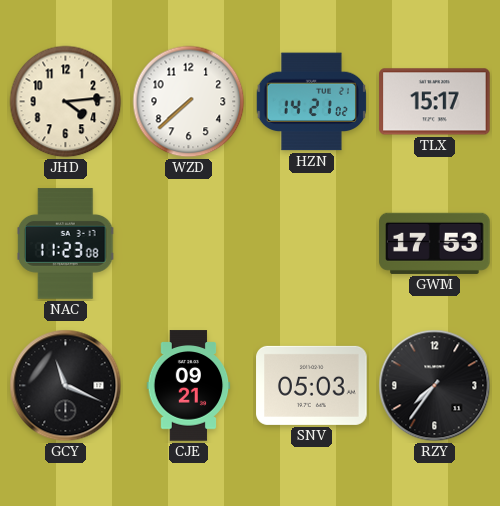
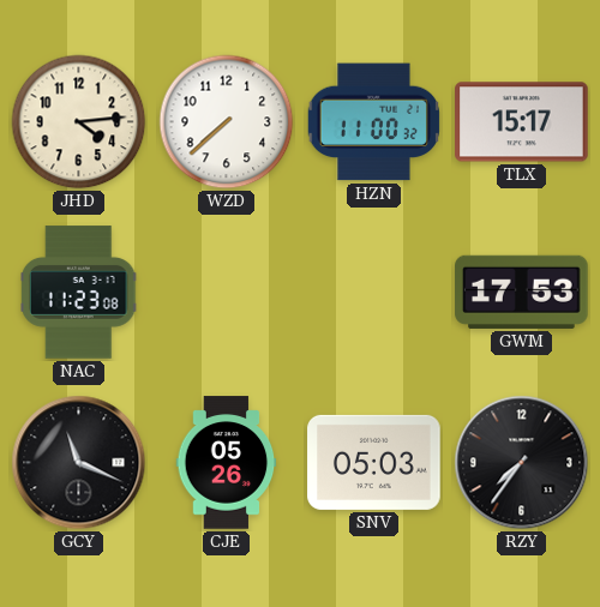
HZN: 14:21 -> 11:00
CJE: 09:21 -> 05:26
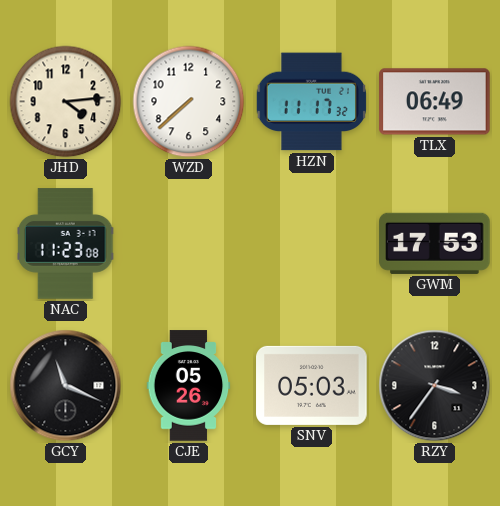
HZN: 11:00 -> 11:17
TLX: 15:17 -> 06:49
RZY: 7:36 -> 3:36
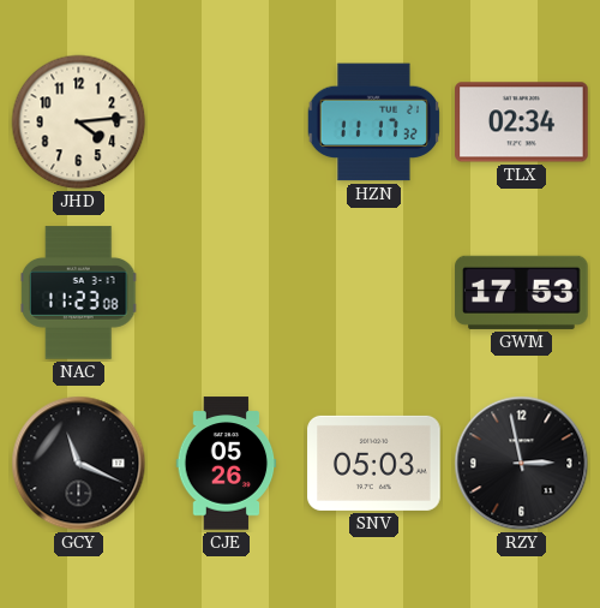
WZD: 7:38 -> none
TLX: 06:49 -> 02:34
RZY: 3:36 -> 2:58
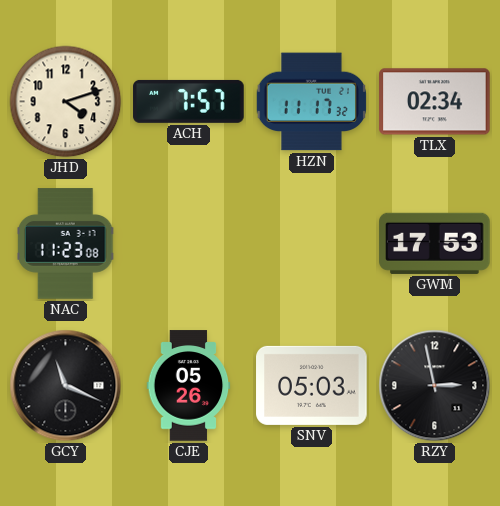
JHD: 4:14 -> 4:12
ACH: none -> 7:57
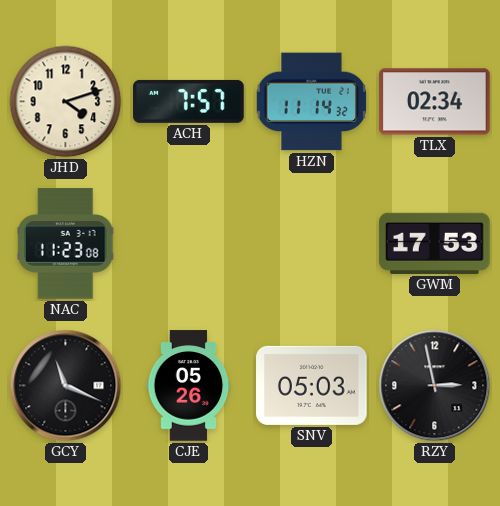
HZN: 11:17 -> 11:14
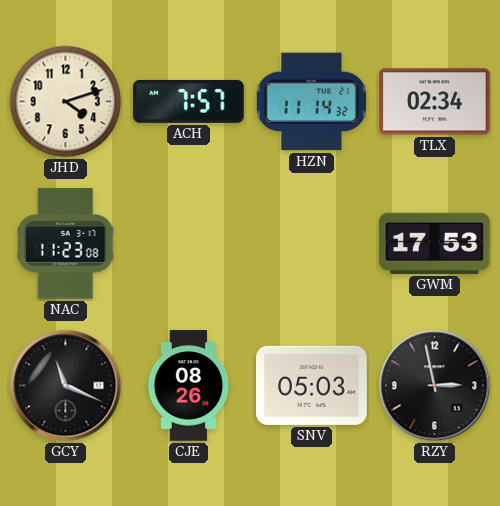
CJE: 05:26 -> 08:26
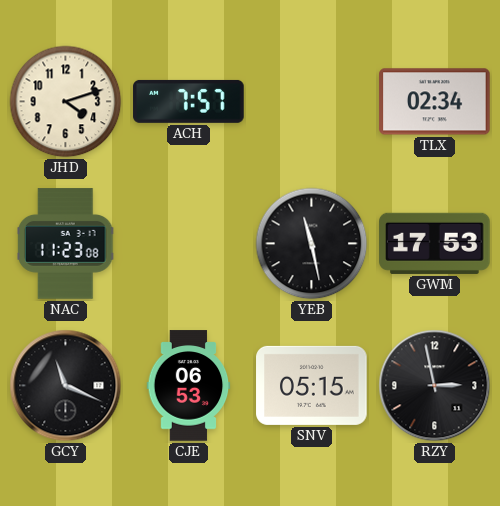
HZN: 11:14 -> none
YEB: none -> 11:28
CJE: 08:26 -> 06:53
SNV: 05:03 -> 05:15
